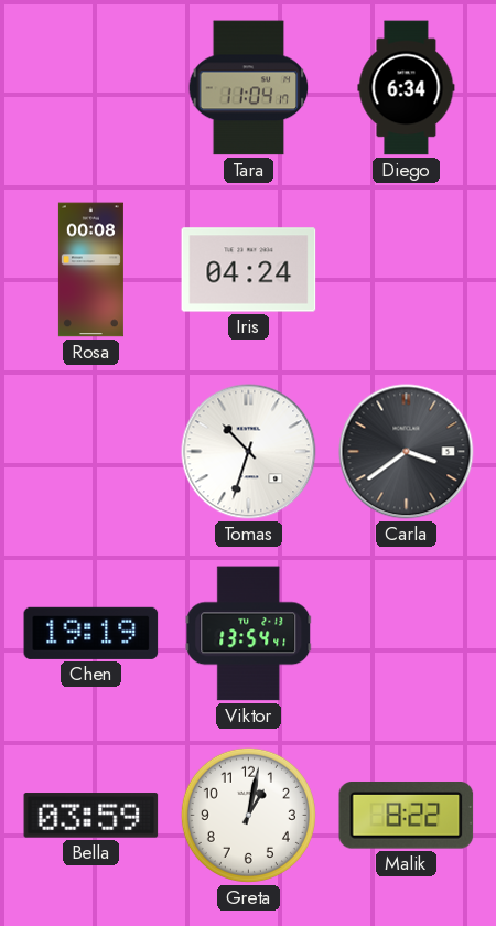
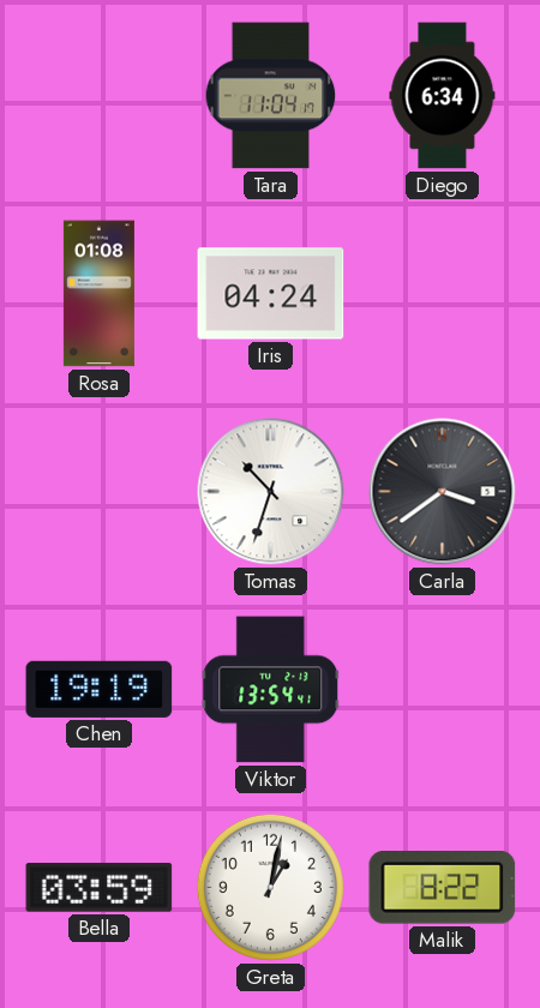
Rosa: 00:08 -> 01:08
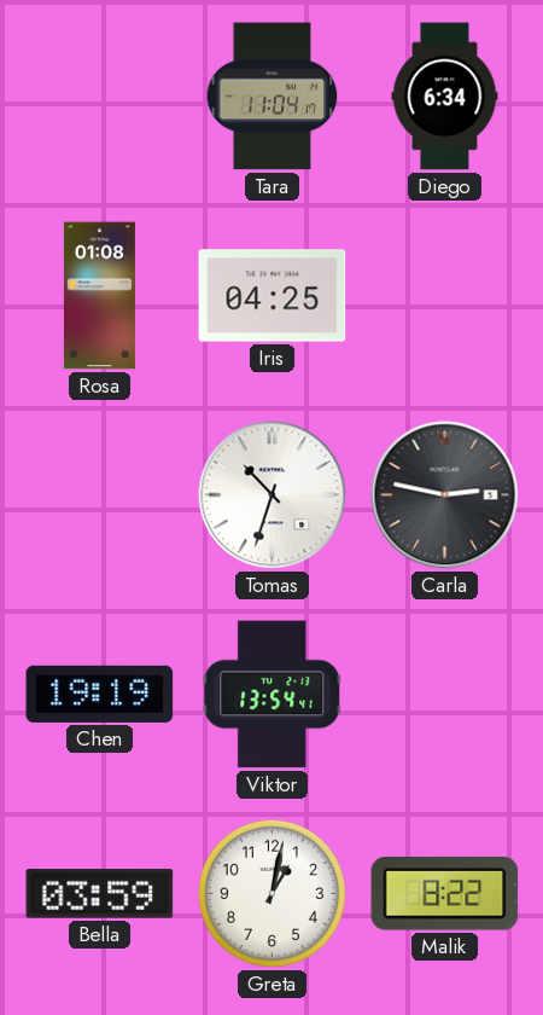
Iris: 04:24 -> 04:25
Carla: 3:39 -> 2:47
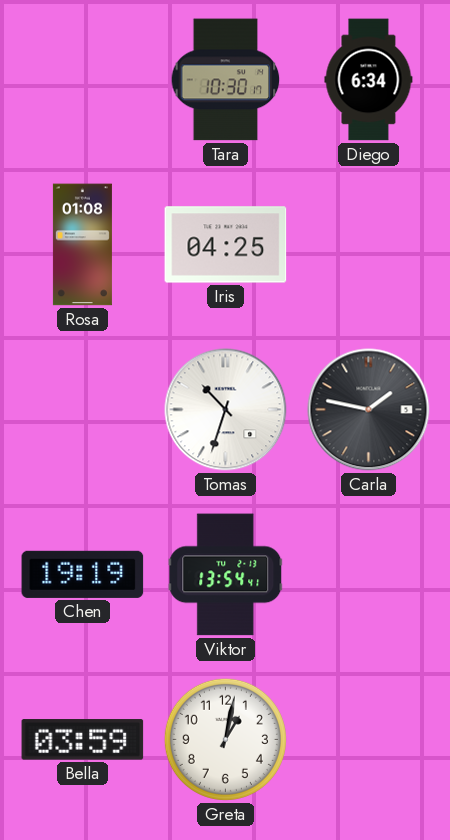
Tara: 11:04 -> 10:30
Carla: 2:47 -> 1:47
Malik: 8:22 -> none
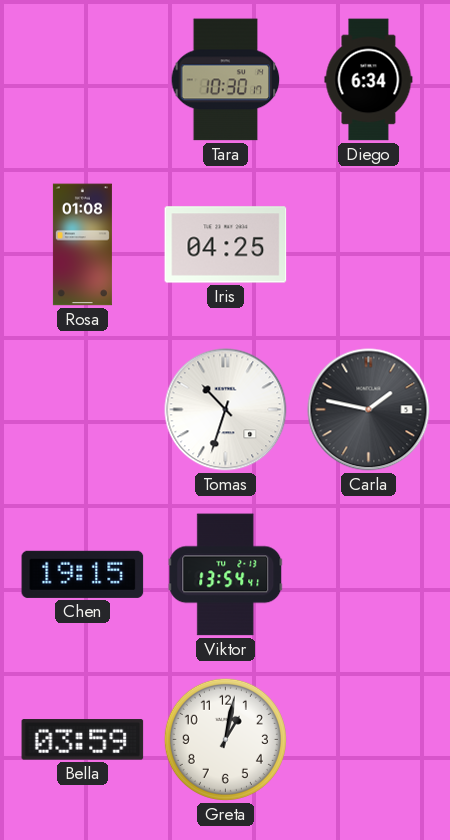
Chen: 19:19 -> 19:15
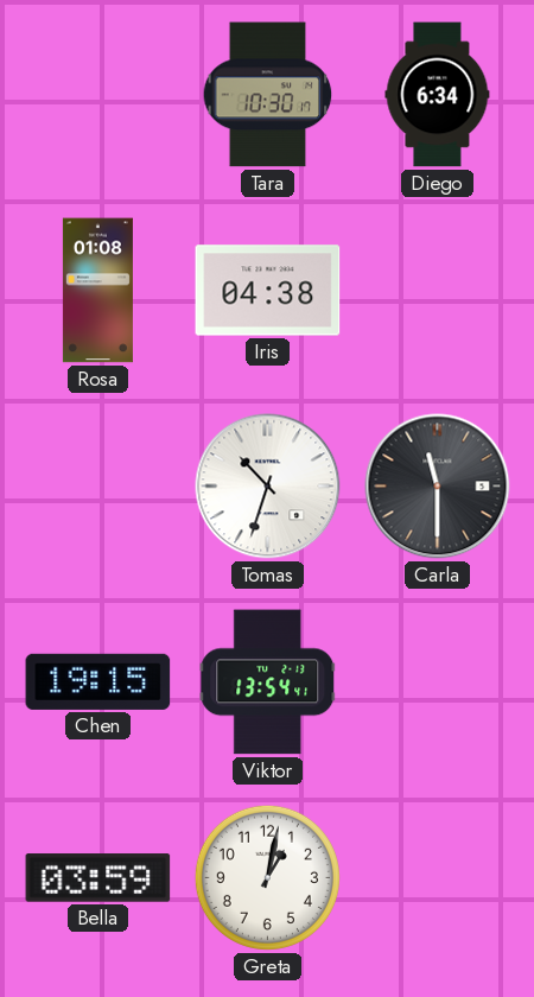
Iris: 04:25 -> 04:38
Carla: 1:47 -> 11:30
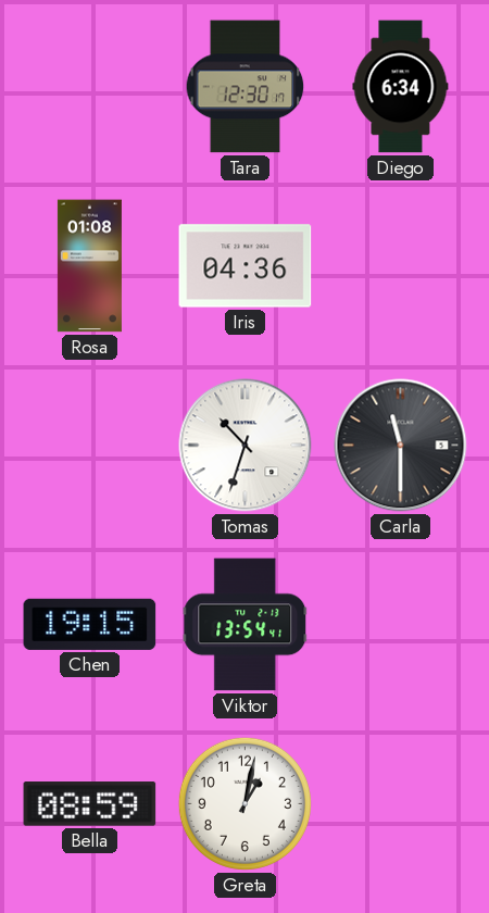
Tara: 10:30 -> 12:30
Iris: 04:38 -> 04:36
Bella: 03:59 -> 08:59
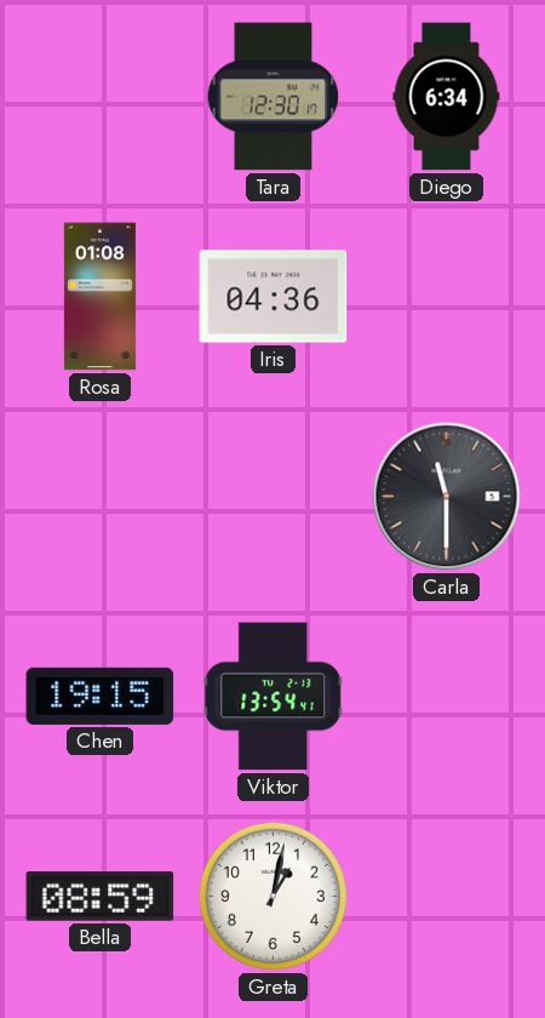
Tomas: 10:33 -> none
